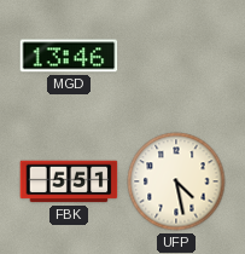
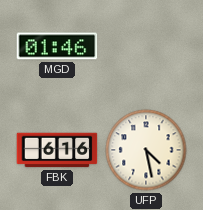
MGD: 13:46 -> 01:46
FBK: 5:51 -> 6:16
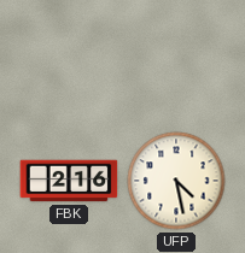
MGD: 01:46 -> none
FBK: 6:16 -> 2:16
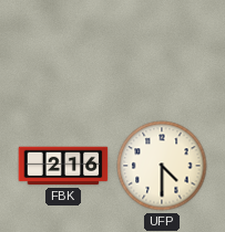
UFP: 4:28 -> 4:30
